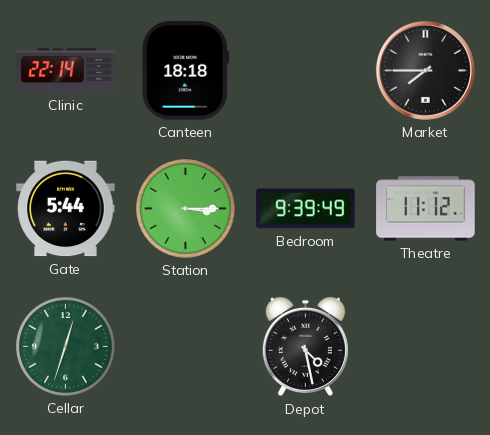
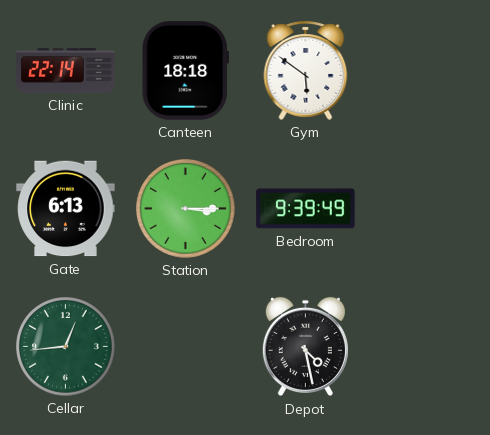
Gym: none -> 5:51
Market: 7:45 -> none
Gate: 5:44 -> 6:13
Theatre: 11:12 -> none
Cellar: 12:33 -> 12:44
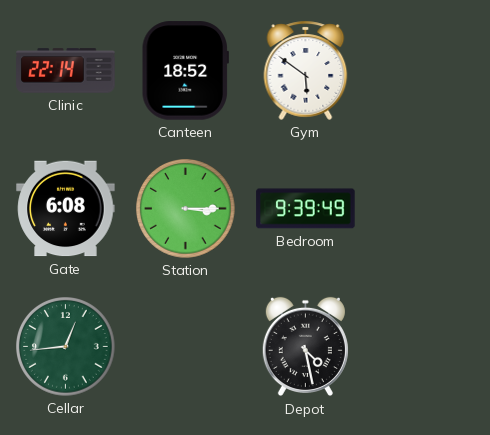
Canteen: 18:18 -> 18:52
Gate: 6:13 -> 6:08
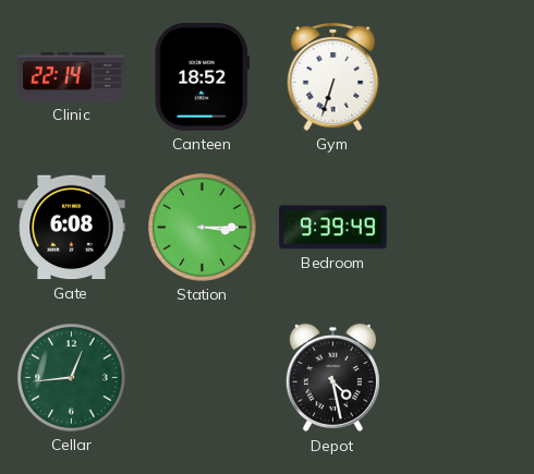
Gym: 5:51 -> 6:33
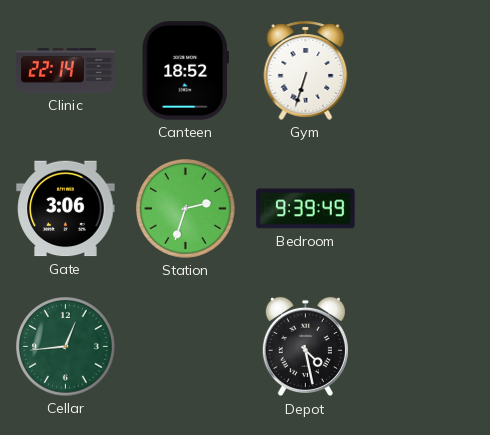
Gate: 6:08 -> 3:06
Station: 3:15 -> 2:33
